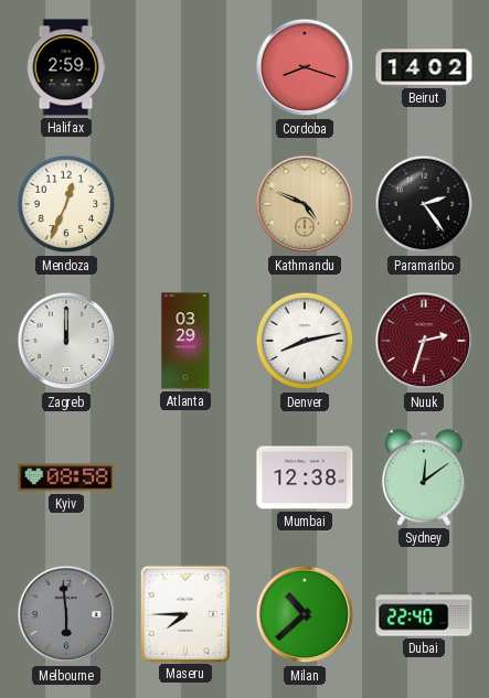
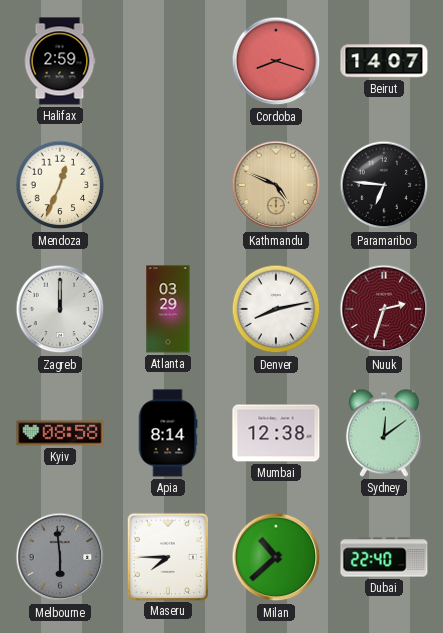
Beirut: 14:02 -> 14:07
Paramaribo: 2:24 -> 6:46
Apia: none -> 8:14
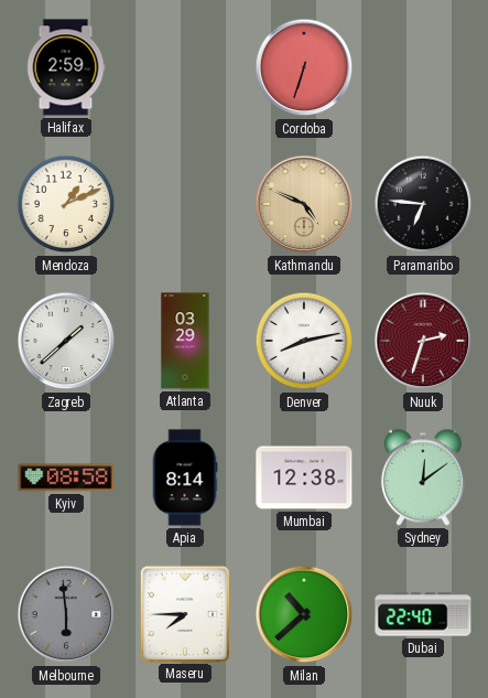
Cordoba: 8:18 -> 6:33
Beirut: 14:07 -> none
Mendoza: 12:34 -> 1:11
Zagreb: 12:00 -> 1:38
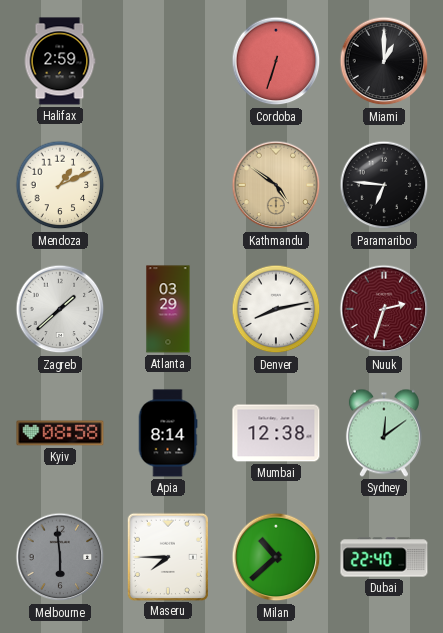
Miami: none -> 1:00
Kathmandu: 4:49 -> 4:51
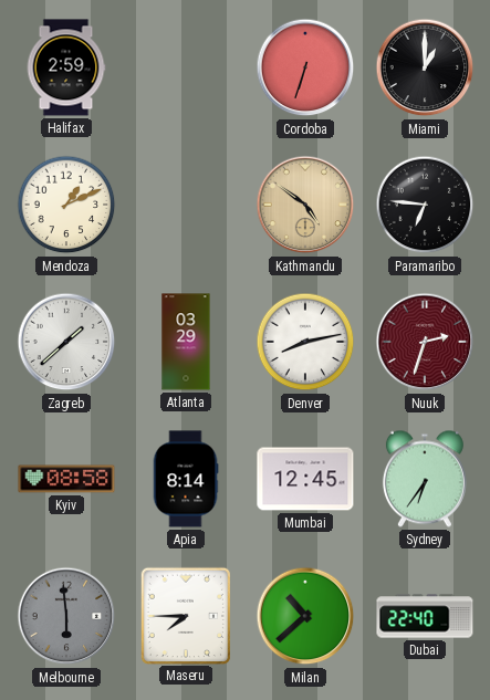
Mumbai: 12:38 -> 12:45
Sydney: 12:09 -> 6:36
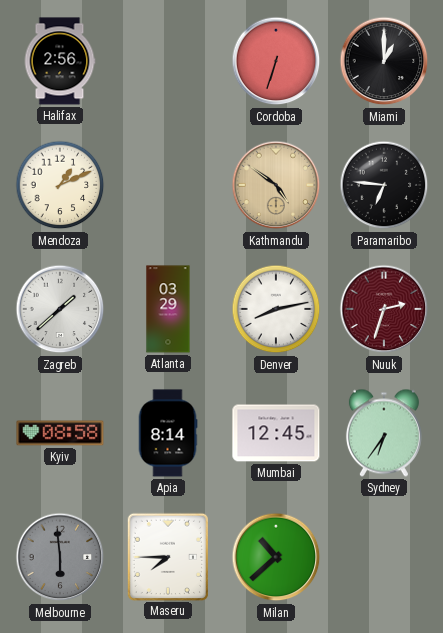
Halifax: 2:59 -> 2:56
Dubai: 22:40 -> none
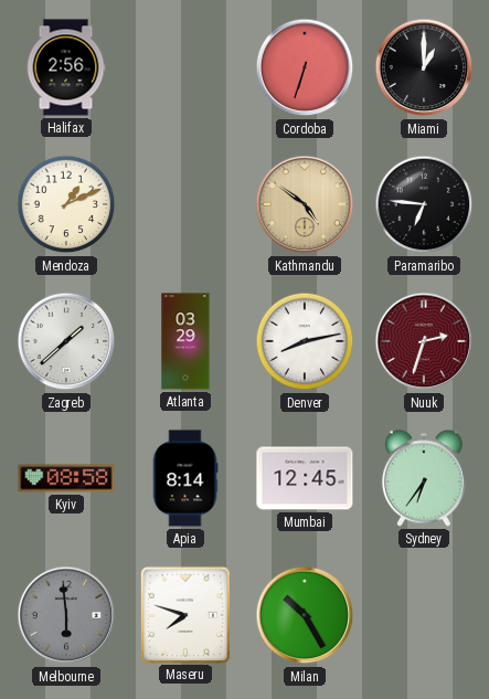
Maseru: 7:45 -> 7:48
Milan: 10:38 -> 10:25
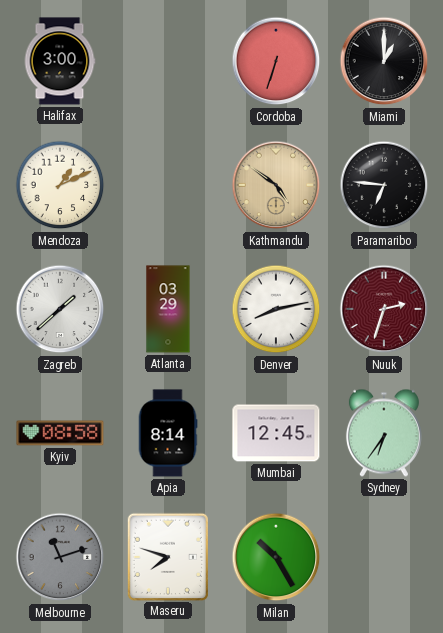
Halifax: 2:56 -> 3:00
Melbourne: 5:59 -> 11:12
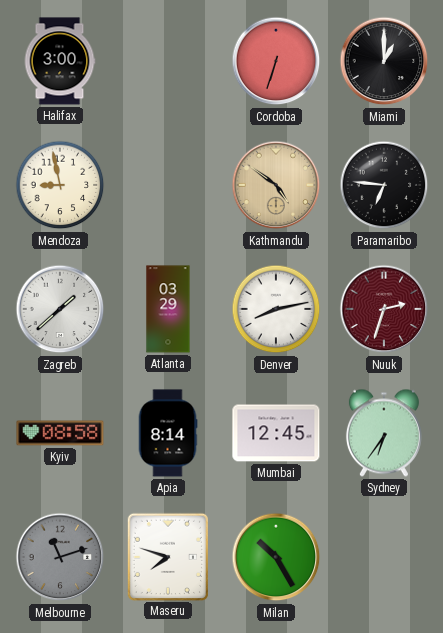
Mendoza: 1:11 -> 8:58
